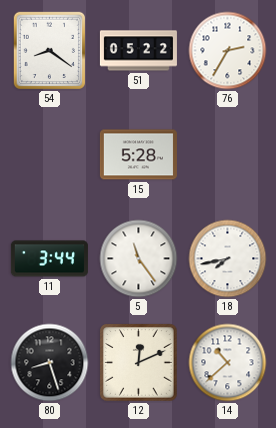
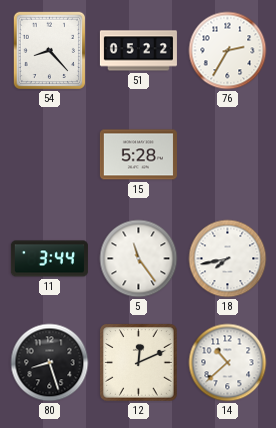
54: 8:21 -> 8:23
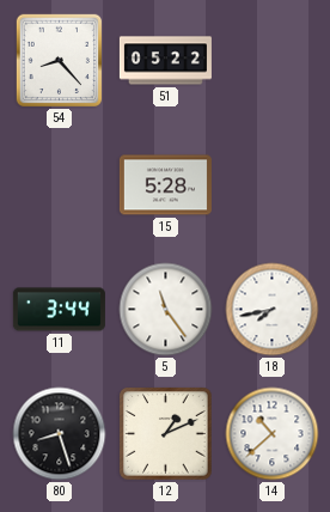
76: 2:35 -> none
12: 12:11 -> 1:11
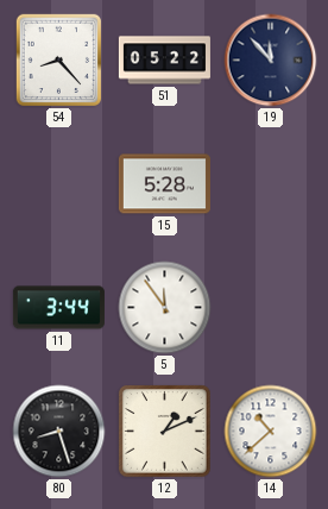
19: none -> 11:53
5: 11:24 -> 11:54
18: 7:43 -> none
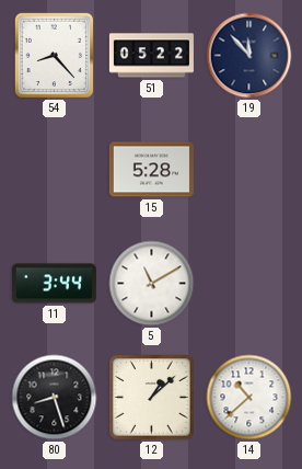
5: 11:54 -> 11:10
12: 1:11 -> 1:08
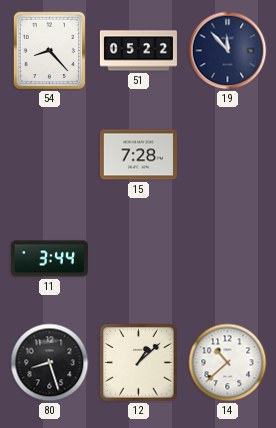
15: 5:28 -> 7:28
5: 11:10 -> none
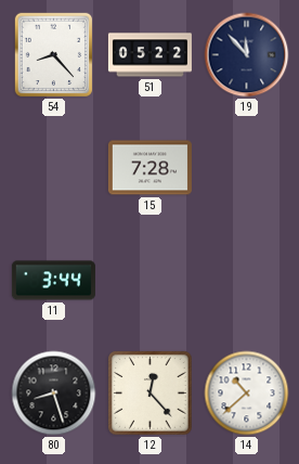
12: 1:08 -> 12:23
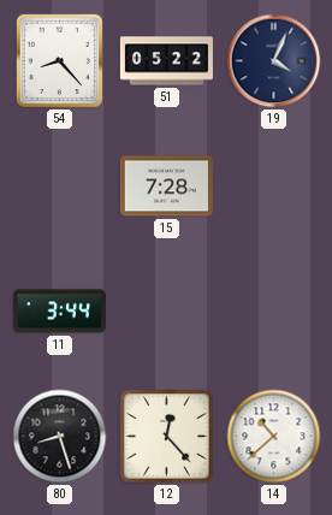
19: 11:53 -> 4:04
